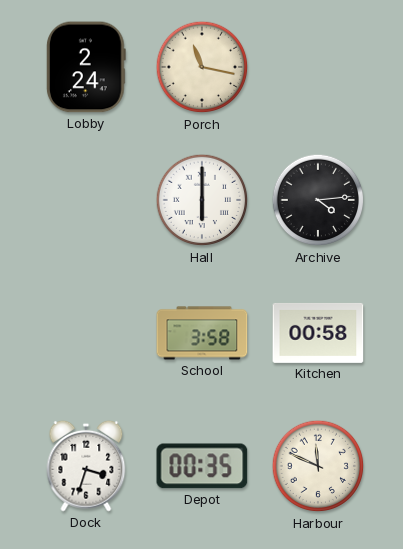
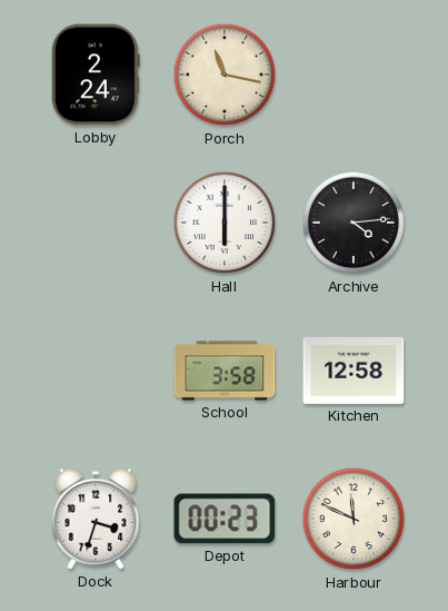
Kitchen: 00:58 -> 12:58
Depot: 00:35 -> 00:23
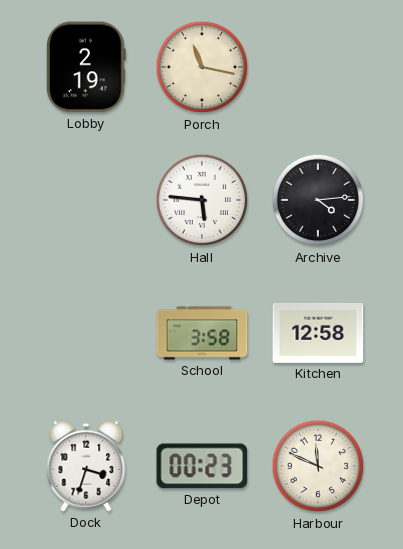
Lobby: 2:24 -> 2:19
Hall: 6:00 -> 5:46
